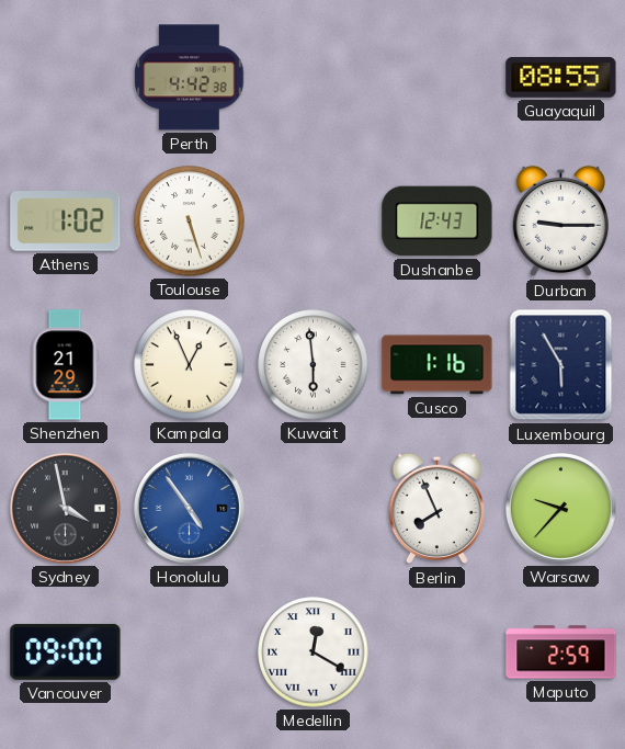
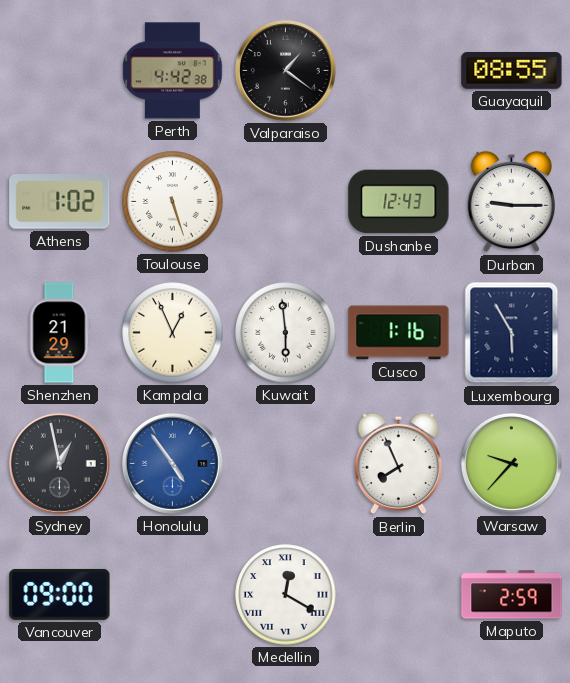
Valparaiso: none -> 1:21
Sydney: 3:58 -> 12:58
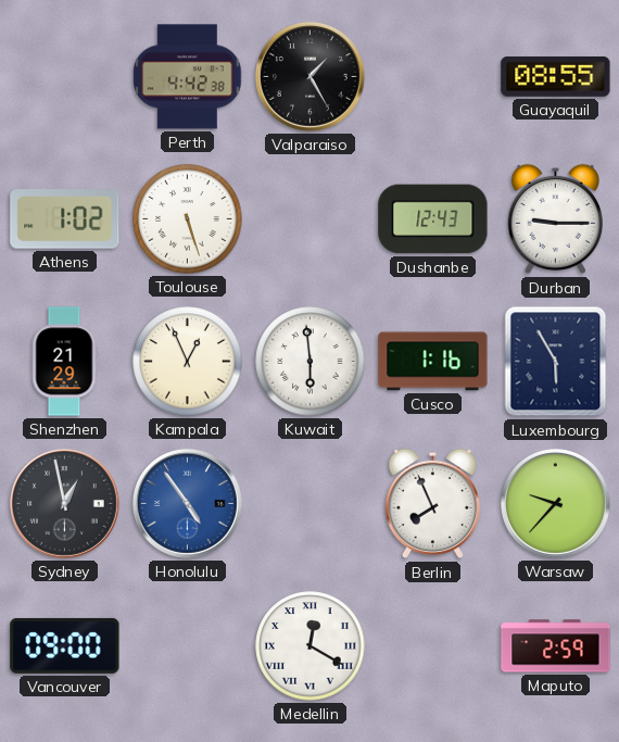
Valparaiso: 1:21 -> 1:25
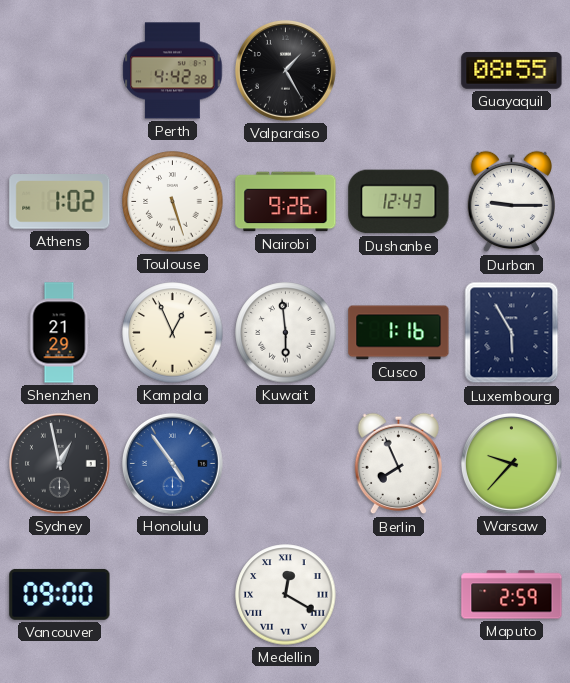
Nairobi: none -> 9:26
